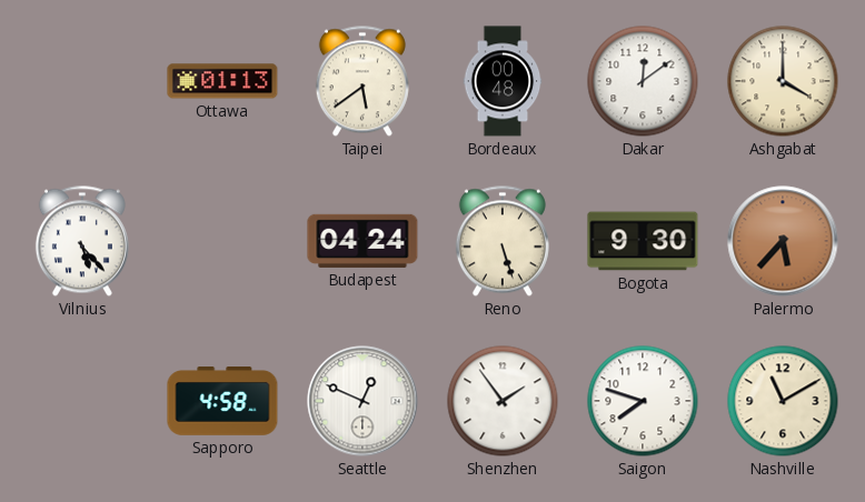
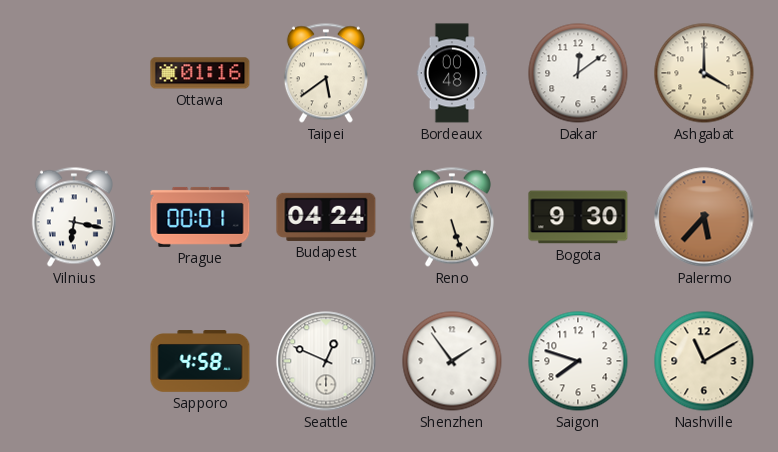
Ottawa: 01:13 -> 01:16
Vilnius: 5:23 -> 6:17
Prague: none -> 00:01
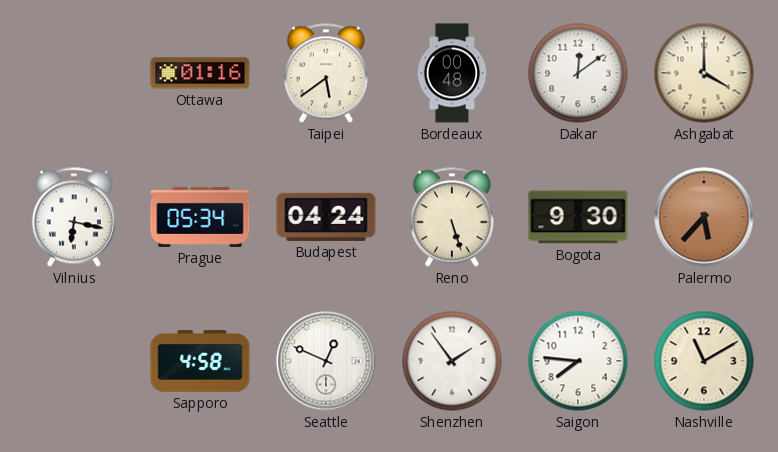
Prague: 00:01 -> 05:34
Saigon: 7:48 -> 7:46
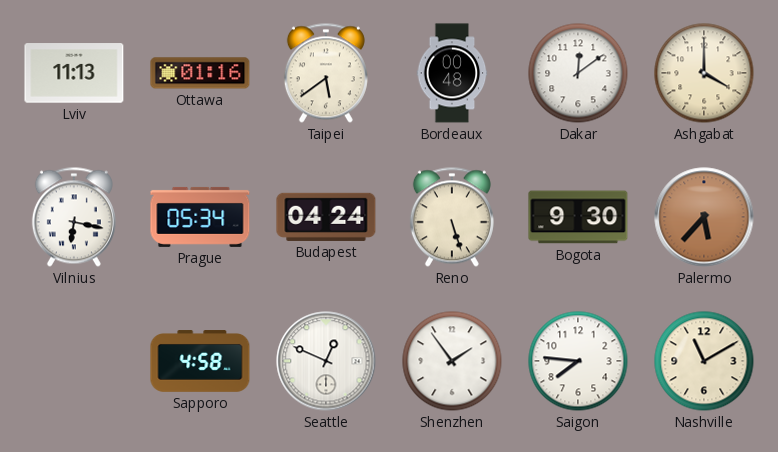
Lviv: none -> 11:13
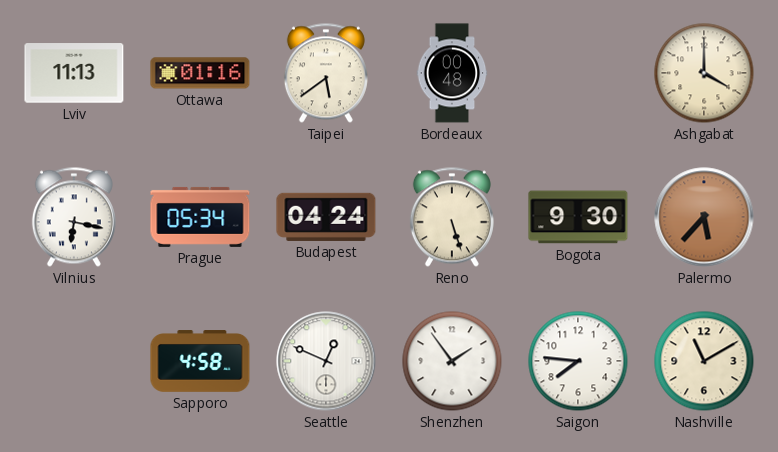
Dakar: 12:09 -> none
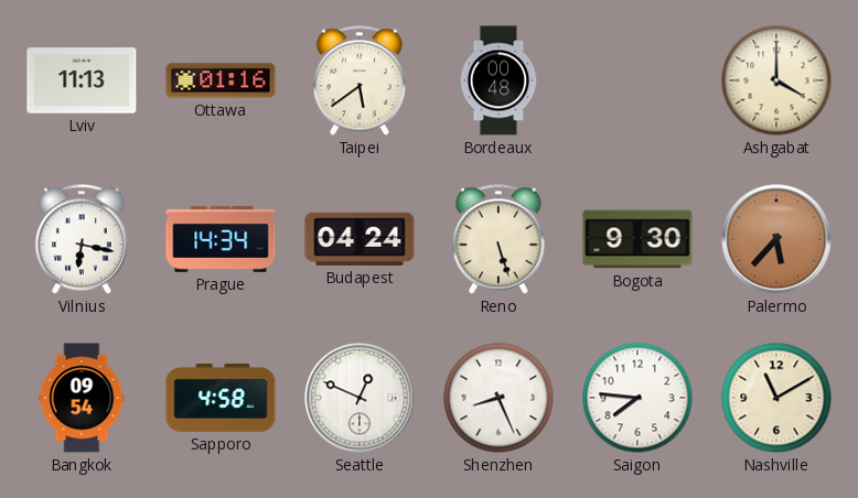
Prague: 05:34 -> 14:34
Bangkok: none -> 09:54
Shenzhen: 1:54 -> 8:26
